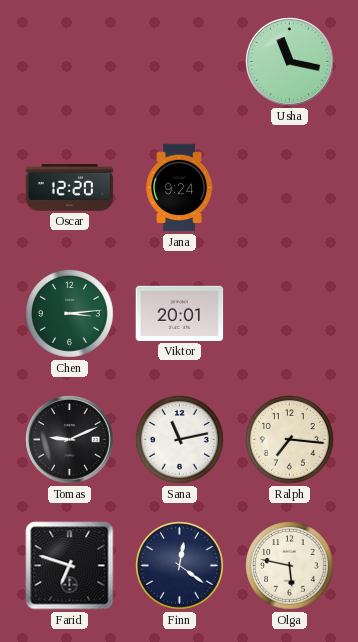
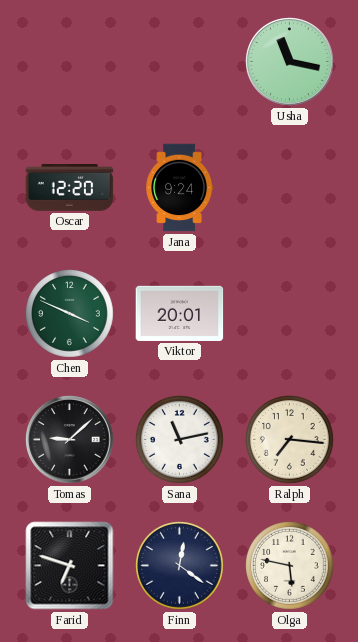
Chen: 3:14 -> 3:49
Tomas: 9:11 -> 9:08
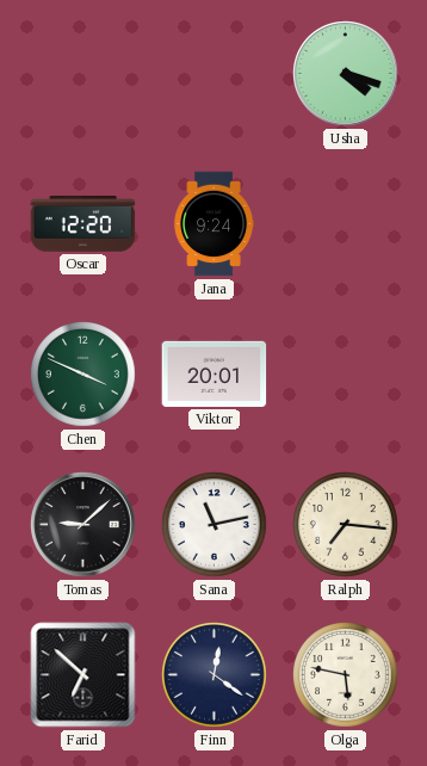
Usha: 11:17 -> 4:18
Farid: 6:48 -> 6:52
